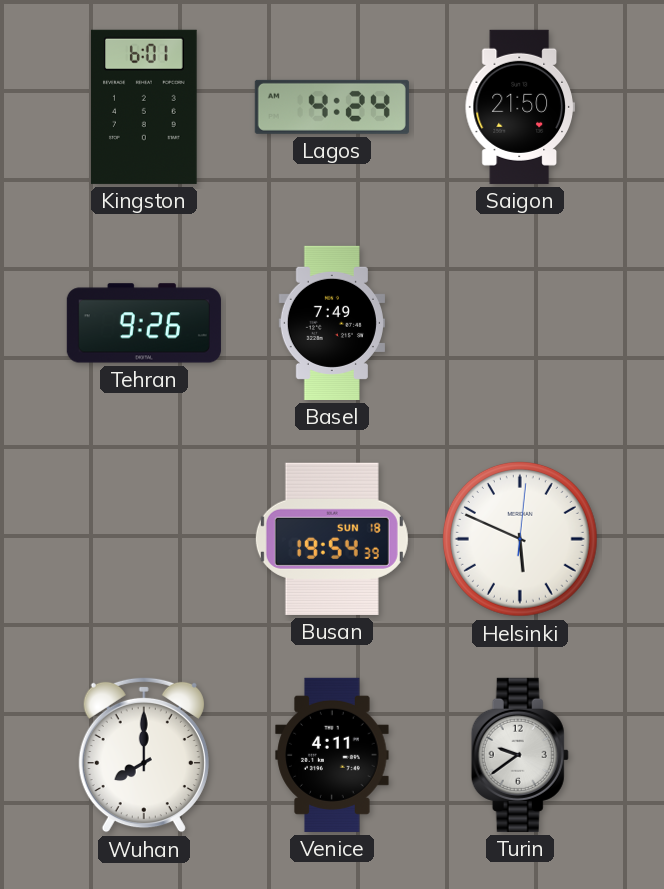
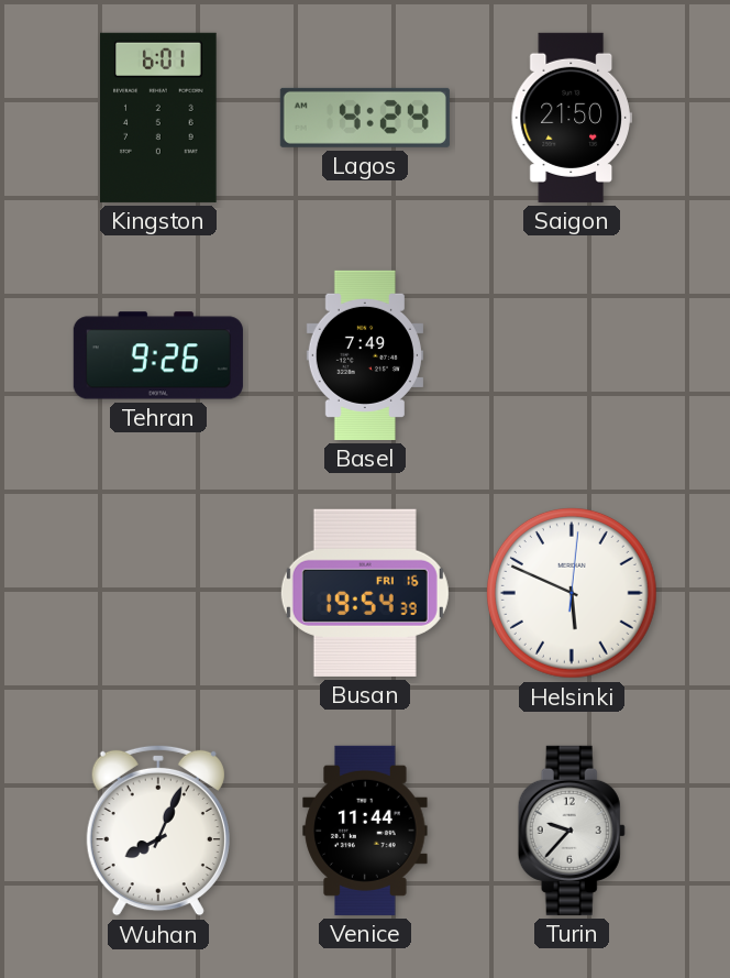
Busan date: SUN 18 -> FRI 16
Wuhan: 8:00 -> 8:04
Venice: 4:11 -> 11:44
Turin: 9:39 -> 9:37
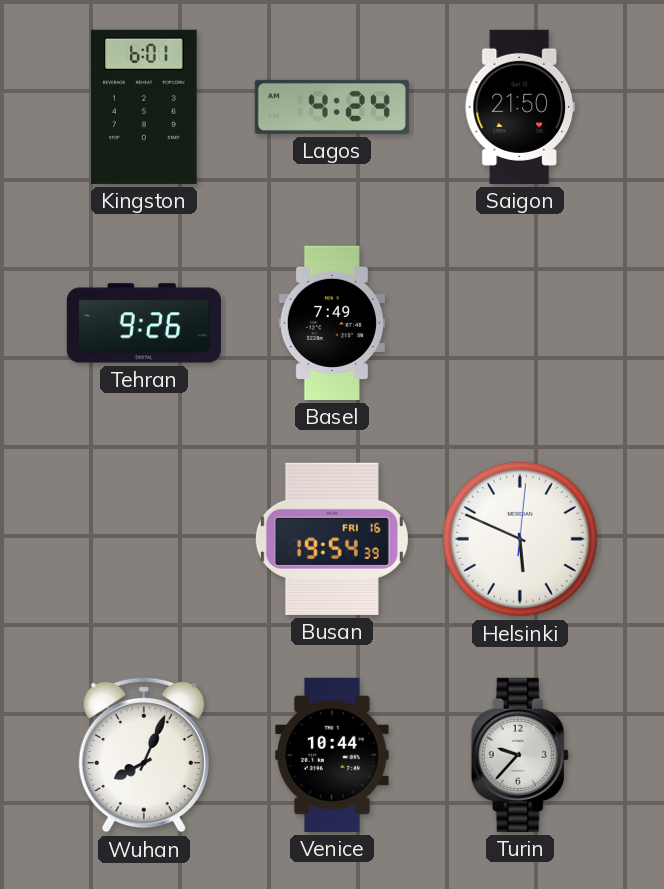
Venice: 11:44 -> 10:44
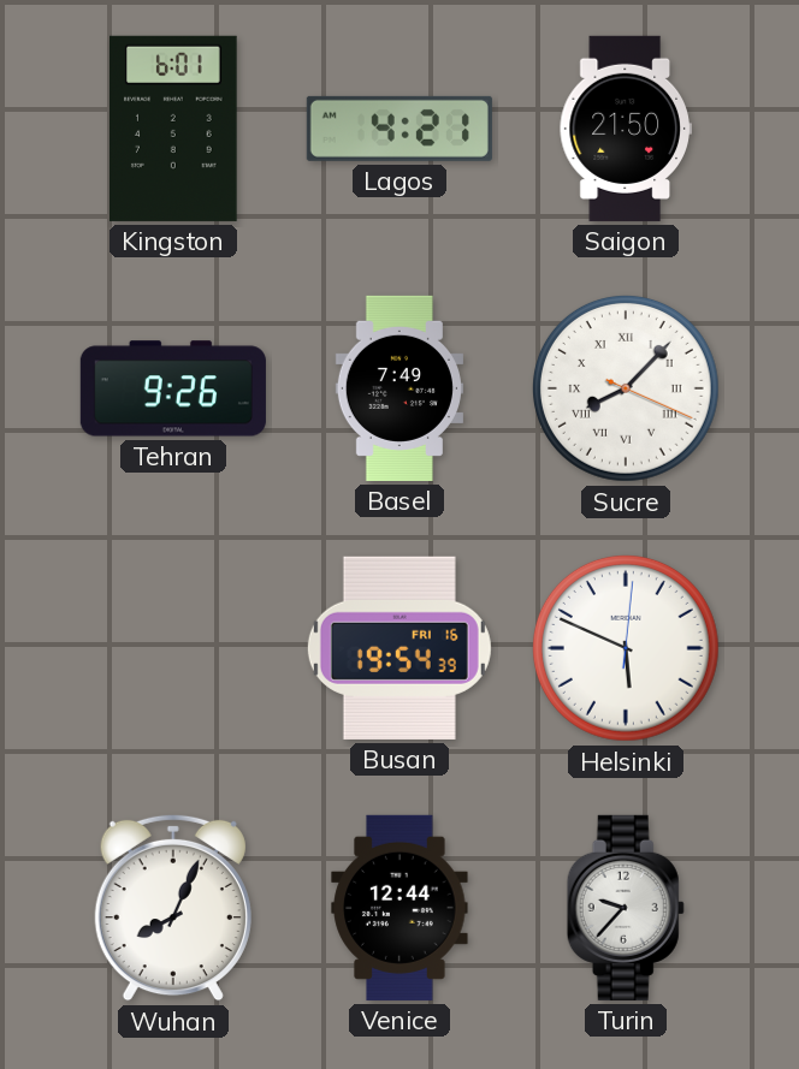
Lagos: 4:24 -> 4:21
Sucre: none -> 8:07
Venice: 10:44 -> 12:44
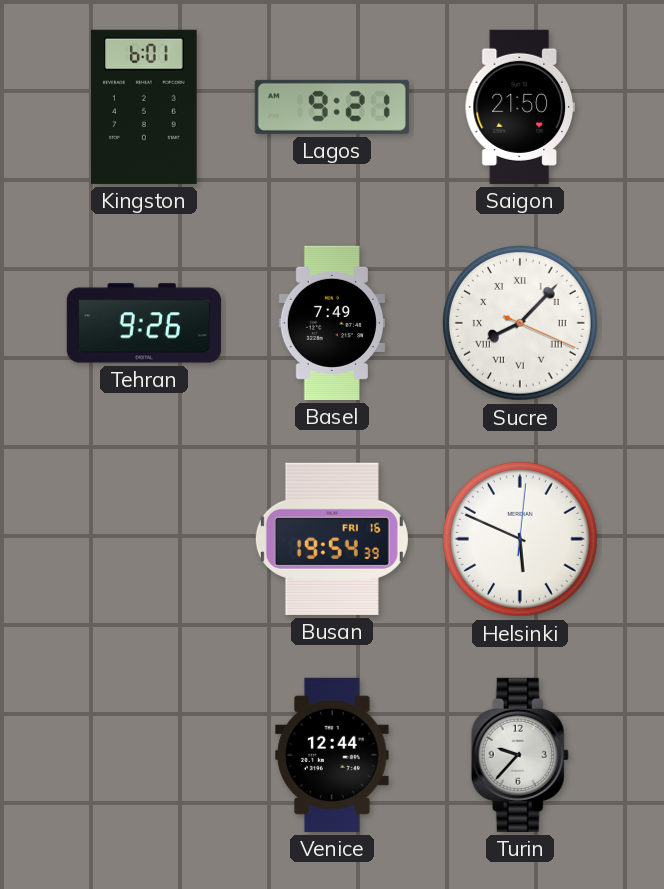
Lagos: 4:21 -> 9:21
Wuhan: 8:04 -> none
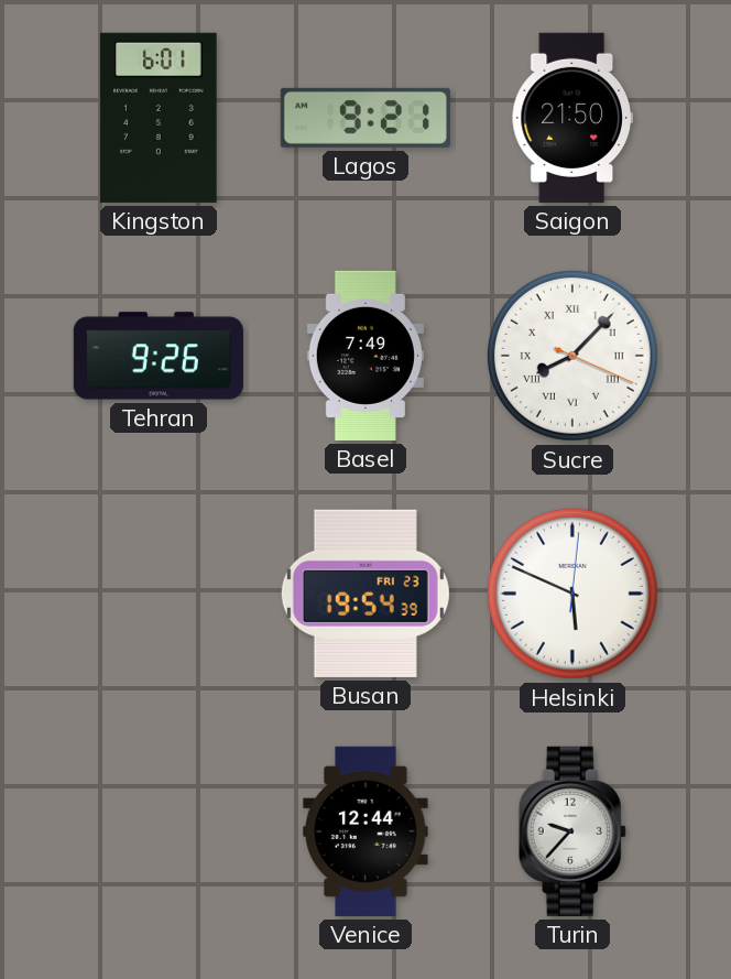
Busan date: FRI 16 -> FRI 23
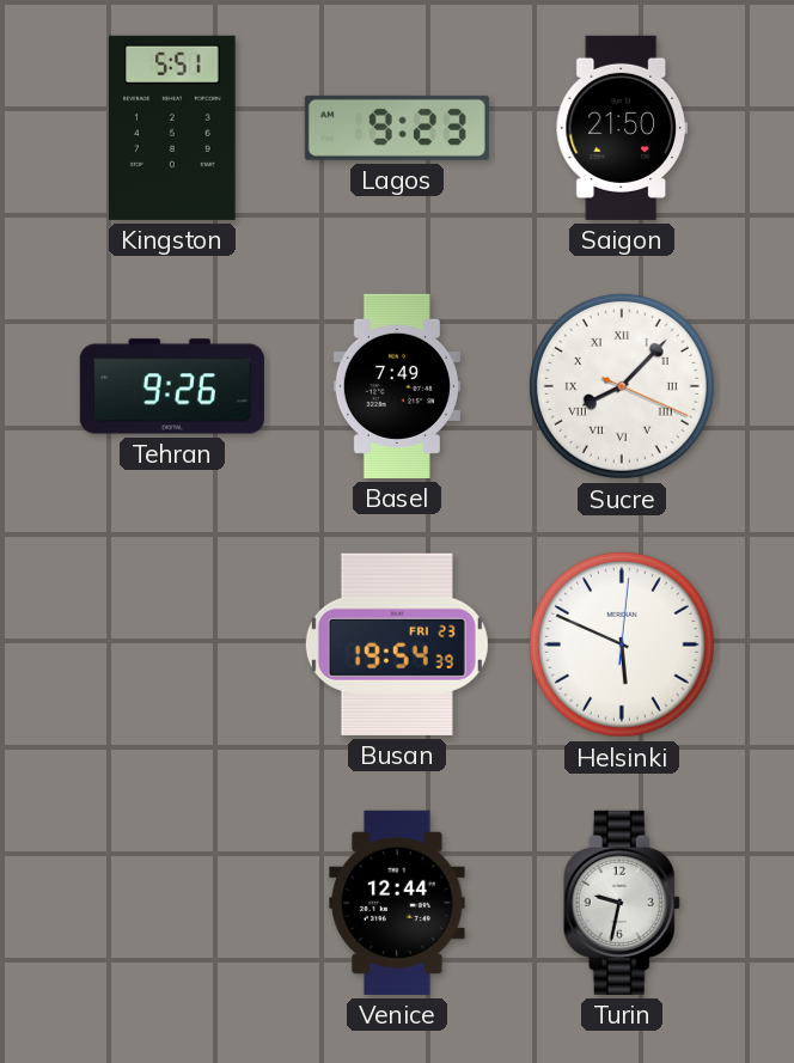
Kingston: 6:01 -> 5:51
Lagos: 9:21 -> 9:23
Turin: 9:37 -> 9:32
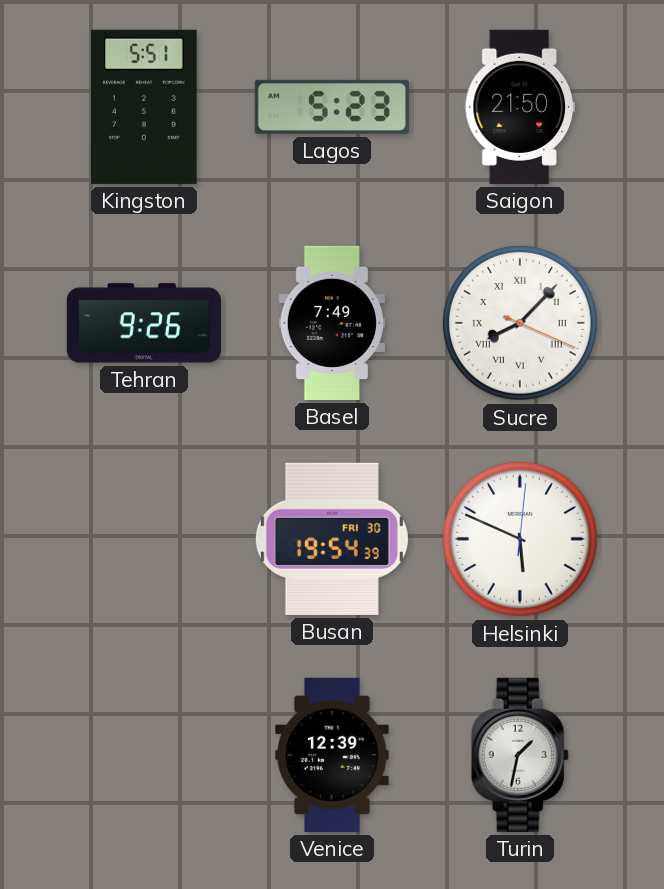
Lagos: 9:23 -> 5:23
Busan date: FRI 23 -> FRI 30
Venice: 12:44 -> 12:39
Turin: 9:32 -> 1:32
